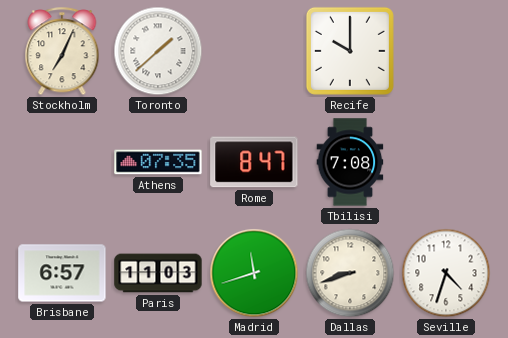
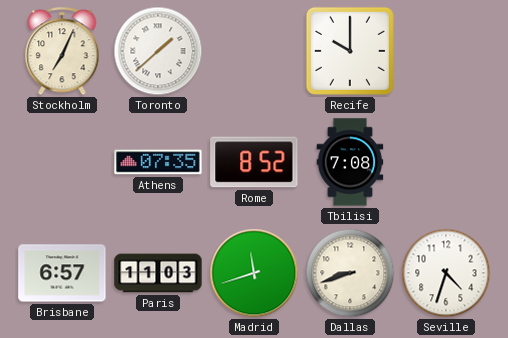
Rome: 8:47 -> 8:52
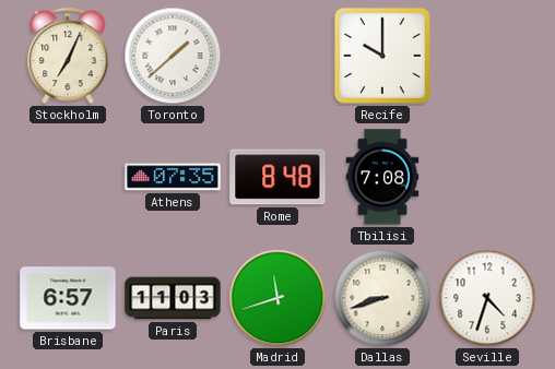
Rome: 8:52 -> 8:48
